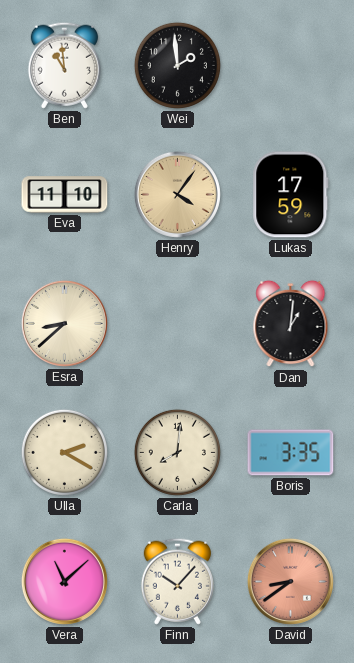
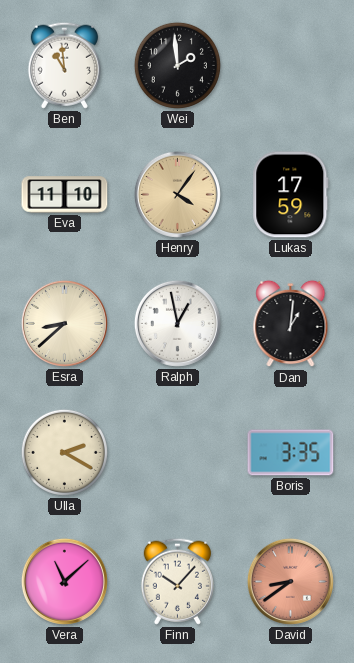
Ralph: none -> 12:58
Carla: 8:01 -> none
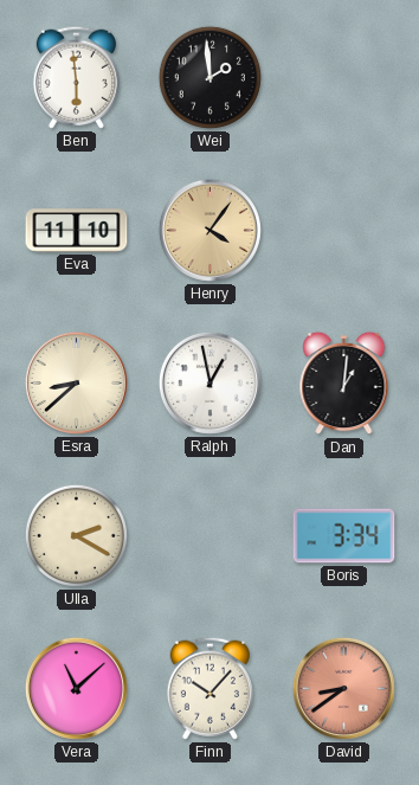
Ben: 10:59 -> 5:59
Lukas: 17:59 -> none
Boris: 3:35 -> 3:34
